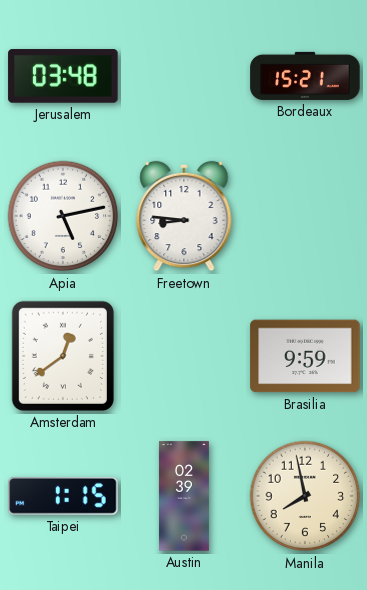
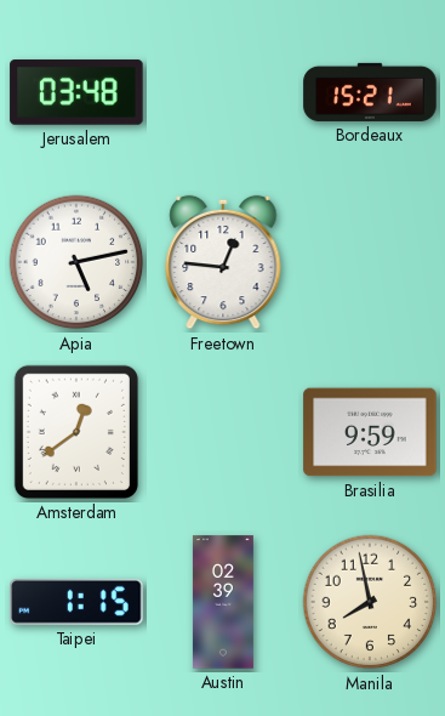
Freetown: 8:46 -> 12:46
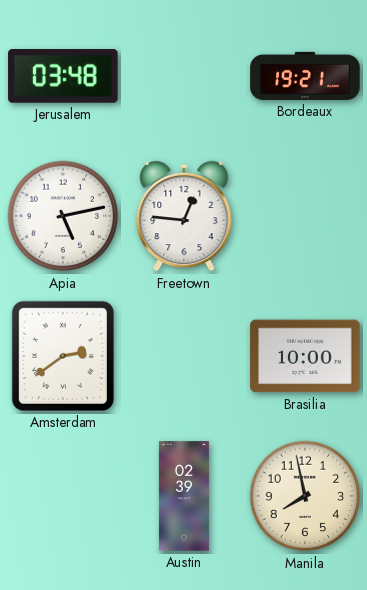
Bordeaux: 15:21 -> 19:21
Amsterdam: 12:39 -> 2:39
Brasilia: 9:59 -> 10:00
Taipei: 1:15 -> none
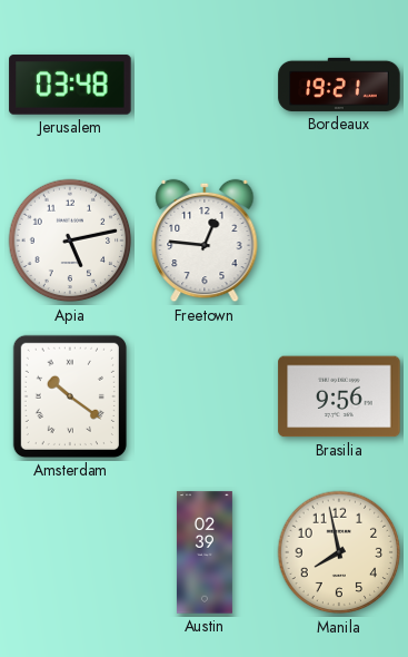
Amsterdam: 2:39 -> 10:21
Brasilia: 10:00 -> 9:56
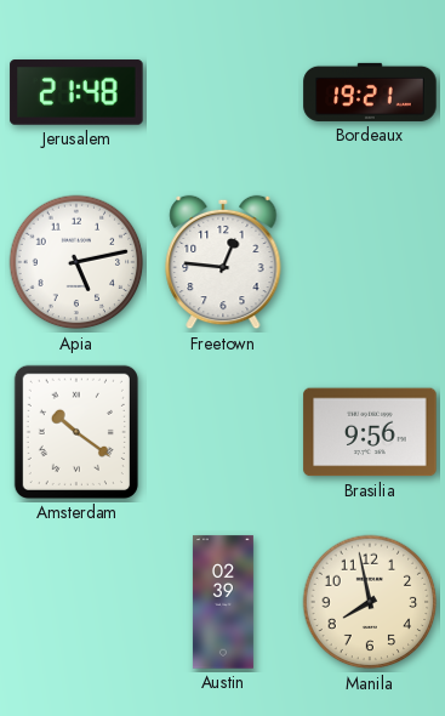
Jerusalem: 03:48 -> 21:48
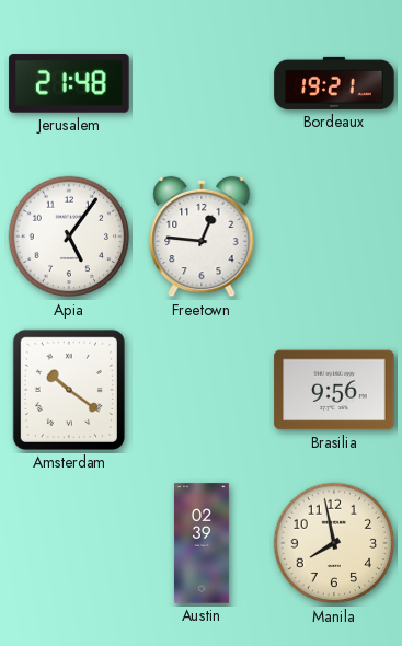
Apia: 5:13 -> 5:06
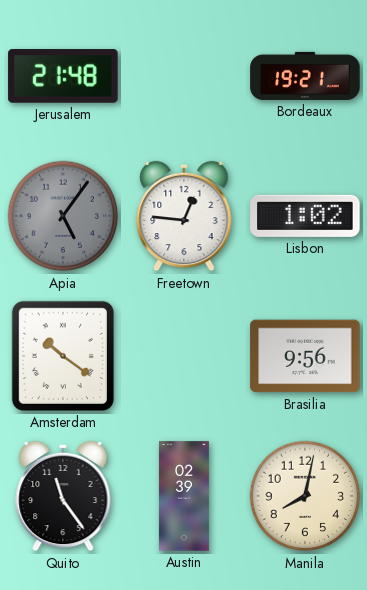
Apia dial: white -> grey
Lisbon: none -> 1:02
Quito: none -> 11:24
Manila: 7:58 -> 8:02
